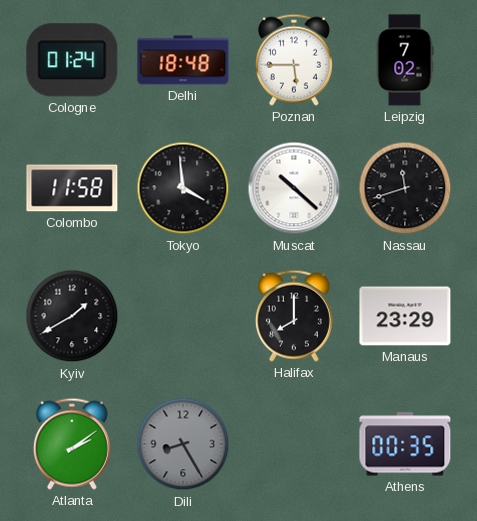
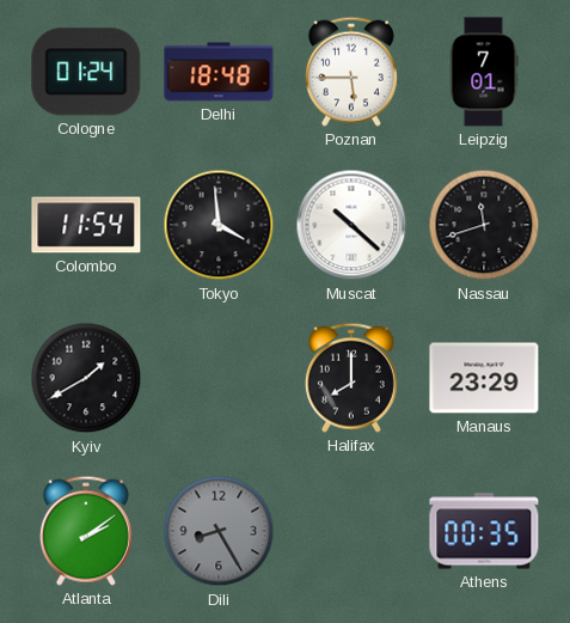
Leipzig: 7:02 -> 7:01
Colombo: 11:58 -> 11:54
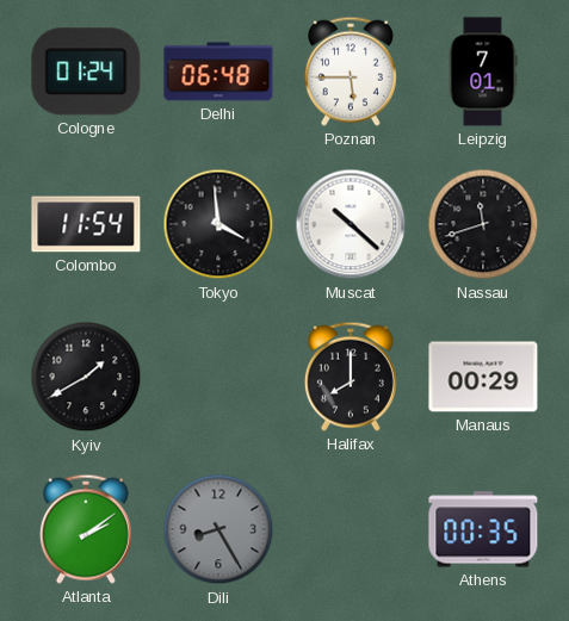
Delhi: 18:48 -> 06:48
Manaus: 23:29 -> 00:29
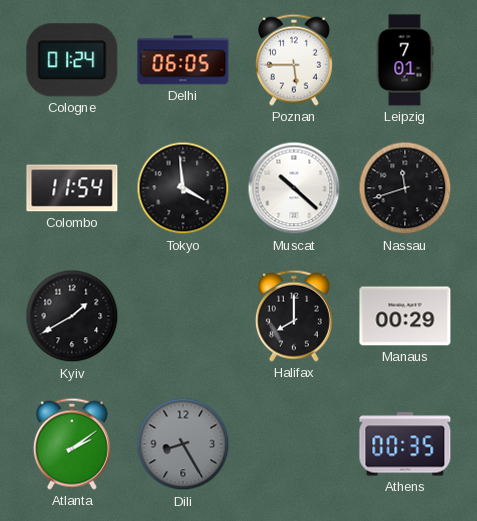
Delhi: 06:48 -> 06:05
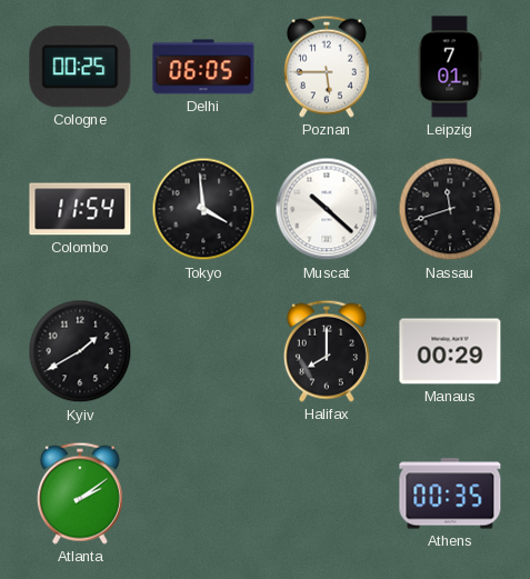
Cologne: 01:24 -> 00:25
Dili: 8:25 -> none
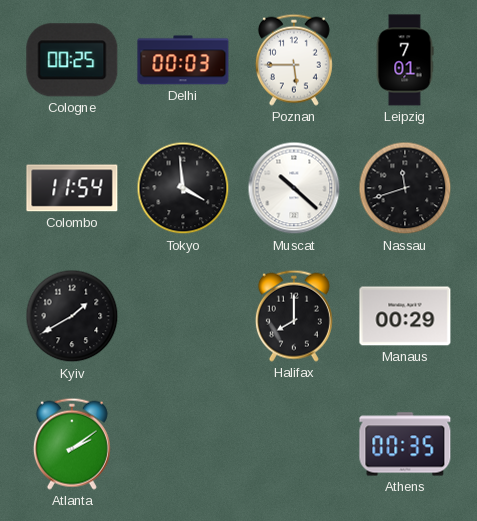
Delhi: 06:05 -> 00:03
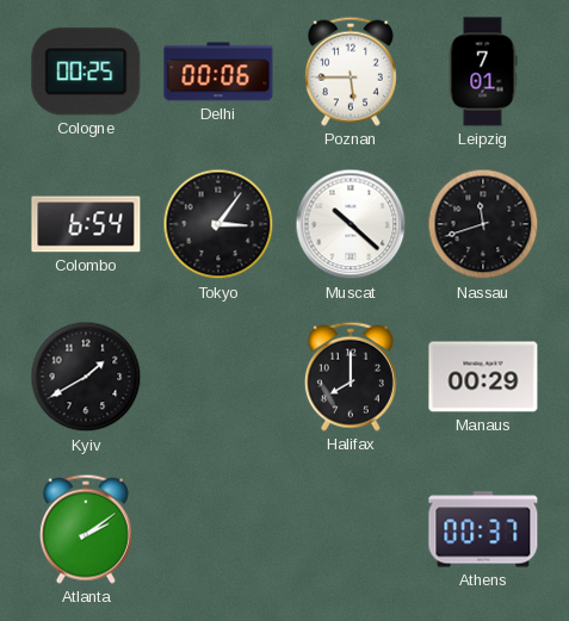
Delhi: 00:03 -> 00:06
Colombo: 11:54 -> 6:54
Tokyo: 3:59 -> 3:06
Athens: 00:35 -> 00:37
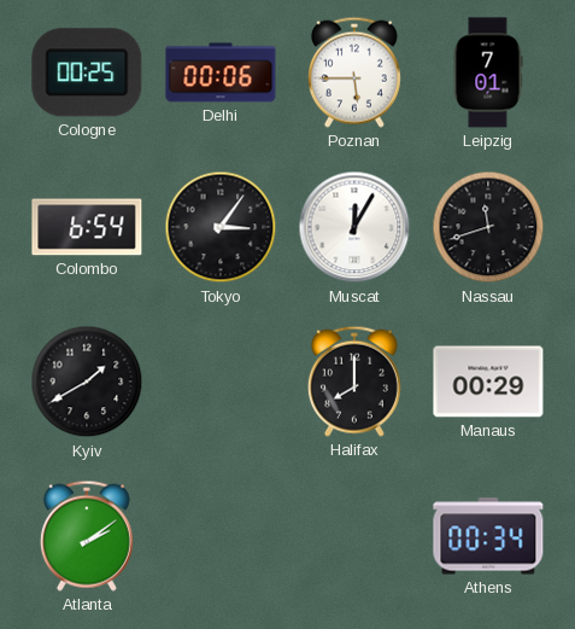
Muscat: 10:22 -> 12:05
Athens: 00:37 -> 00:34
